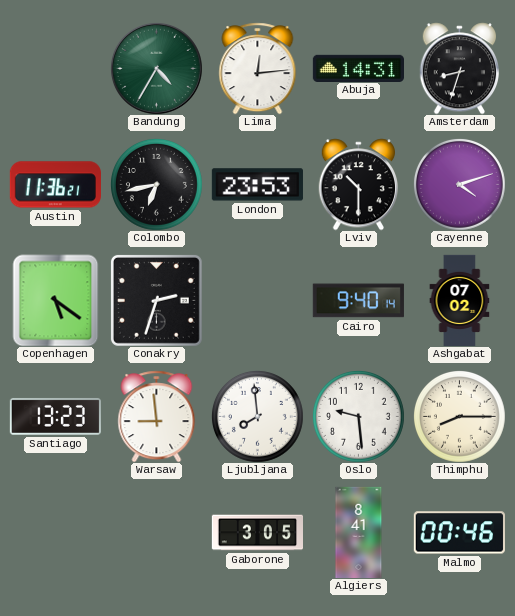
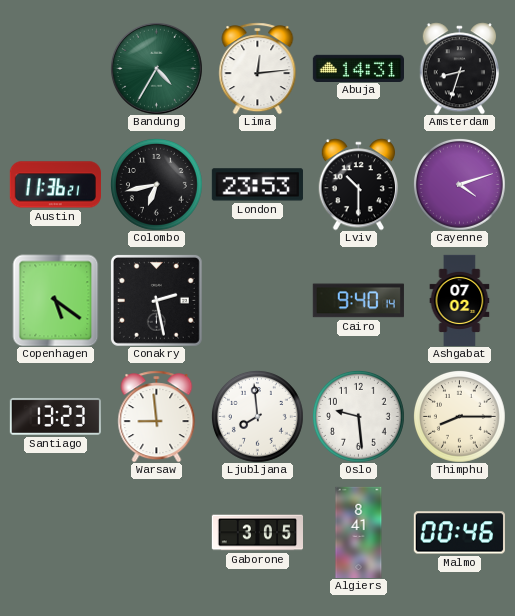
Conakry: 2:33 -> 2:28
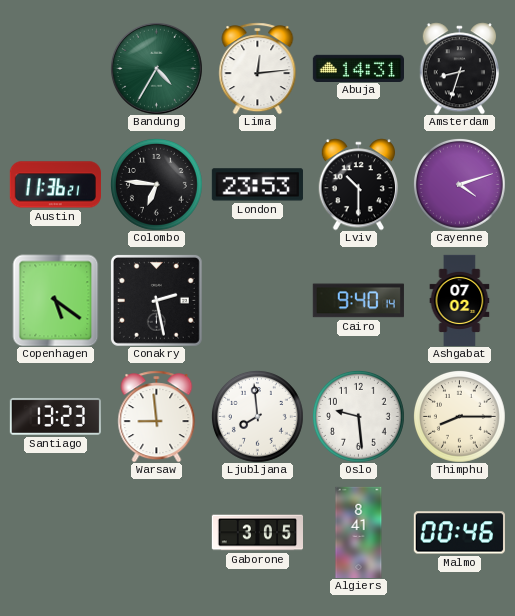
Colombo: 6:43 -> 6:46
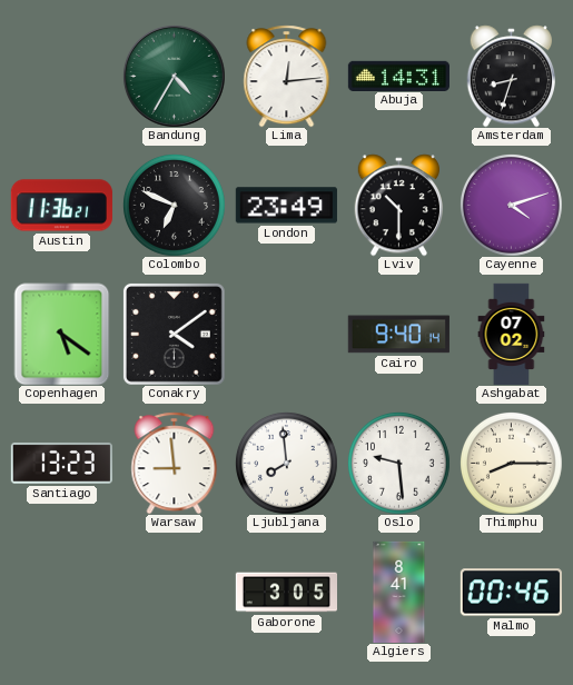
Colombo: 6:46 -> 6:49
London: 23:53 -> 23:49
Conakry: 2:28 -> 4:09
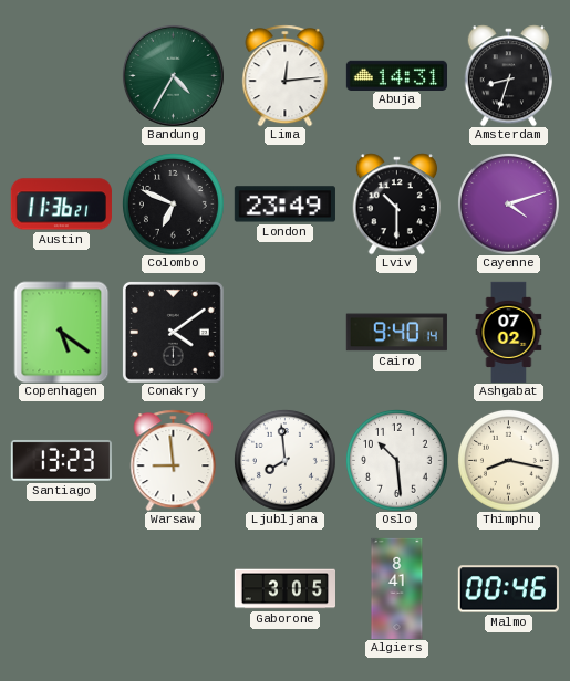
Oslo: 9:29 -> 10:29
Thimphu: 8:15 -> 8:17
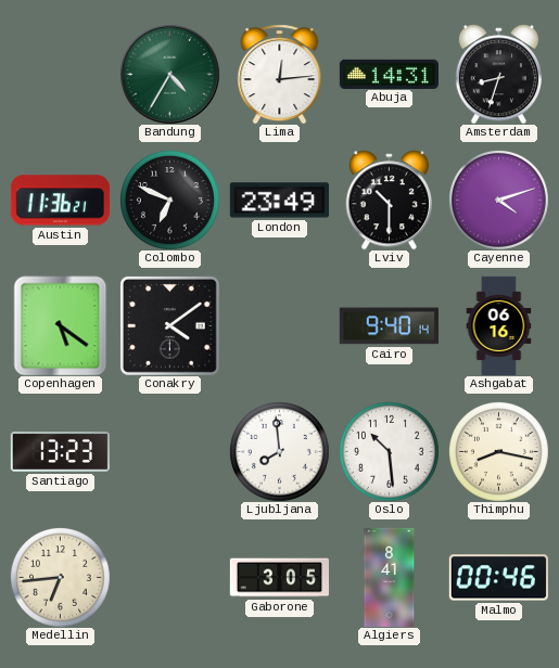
Ashgabat: 07:02 -> 06:16
Warsaw: 8:59 -> none
Medellin: none -> 6:44
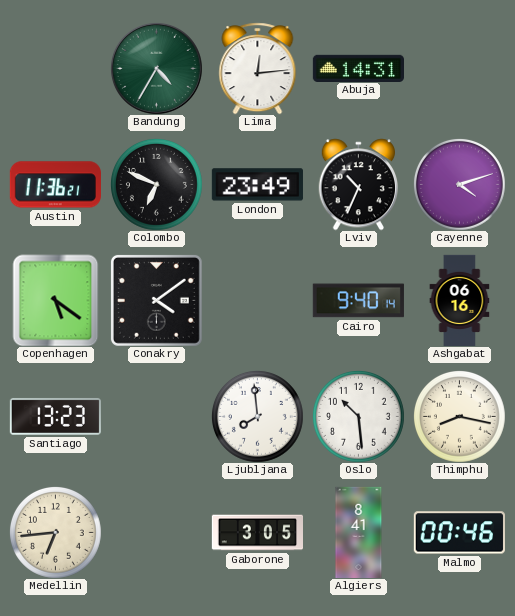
Amsterdam: 8:33 -> none
Lviv: 10:30 -> 10:34
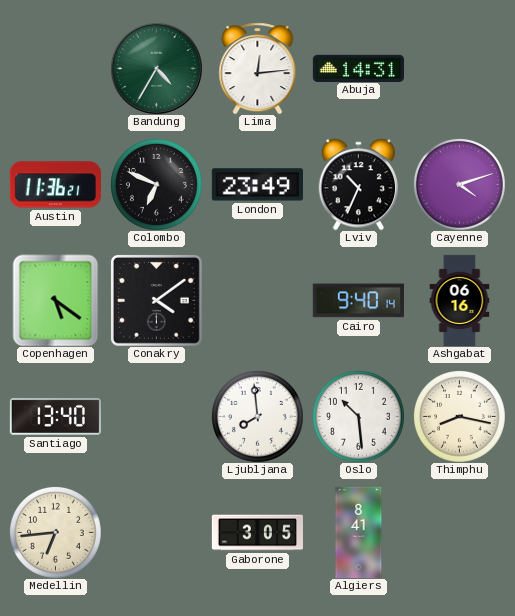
Santiago: 13:23 -> 13:40
Malmo: 00:46 -> none
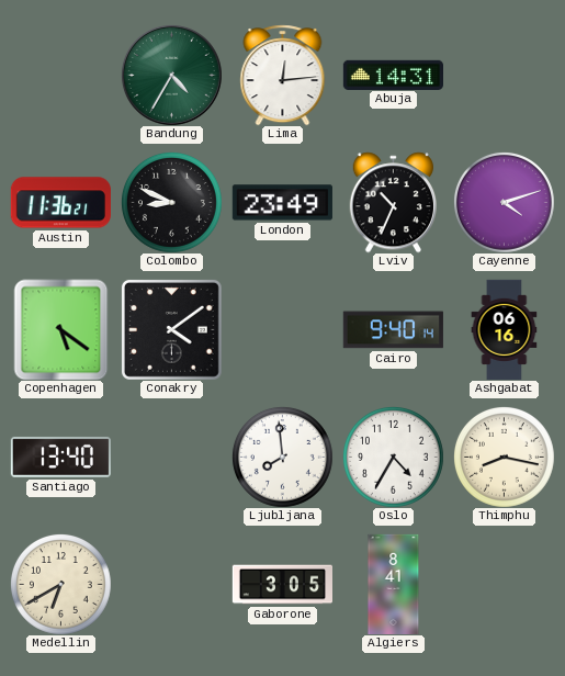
Colombo: 6:49 -> 8:49
Oslo: 10:29 -> 4:35
Medellin: 6:44 -> 6:40
